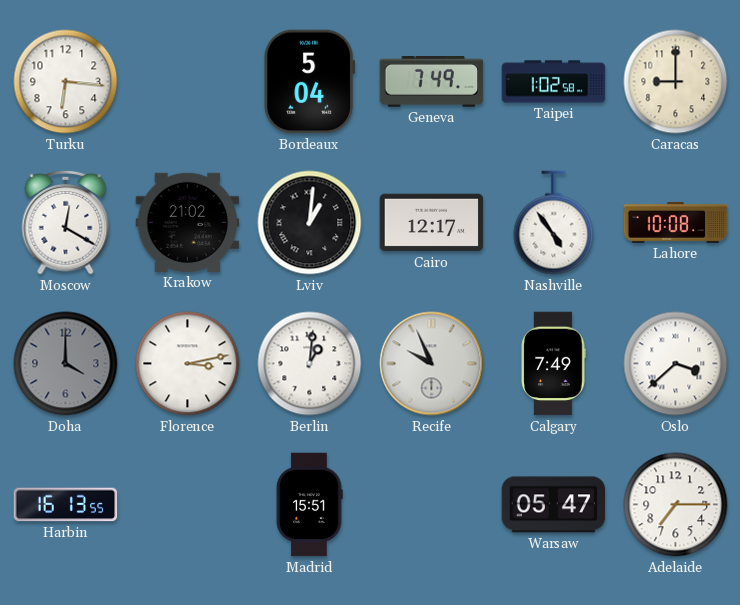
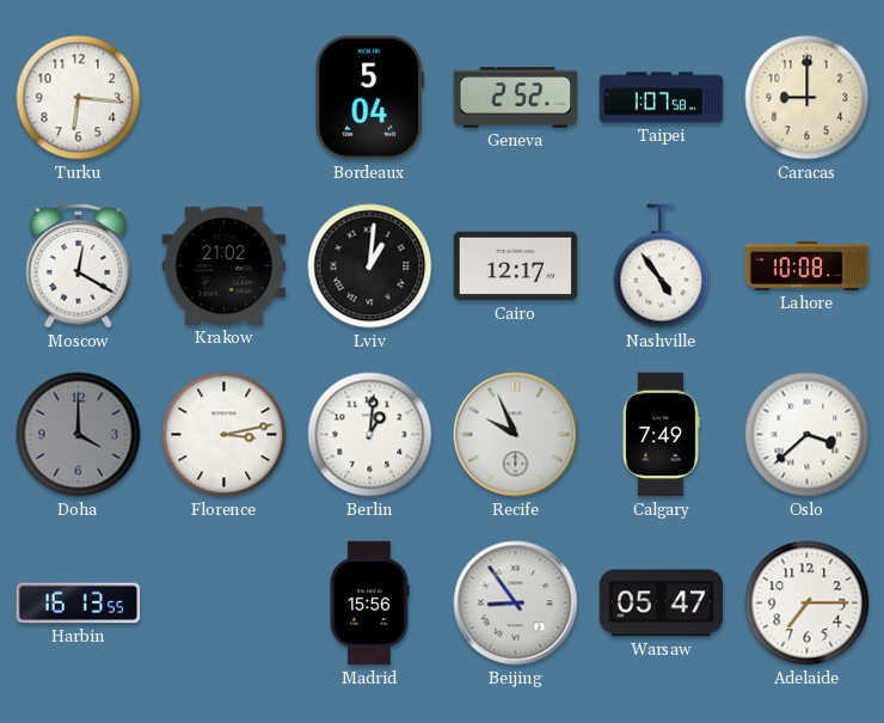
Geneva: 7:49 -> 2:52
Taipei: 1:02 -> 1:07
Madrid: 15:51 -> 15:56
Beijing: none -> 8:54
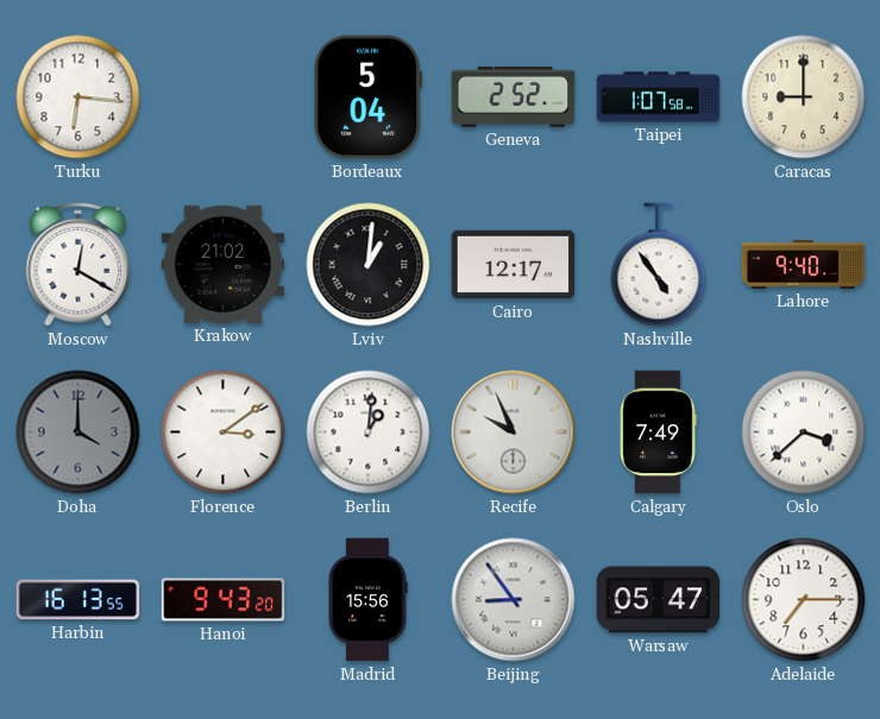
Lahore: 10:08 -> 9:40
Florence: 3:13 -> 3:09
Hanoi: none -> 9:43
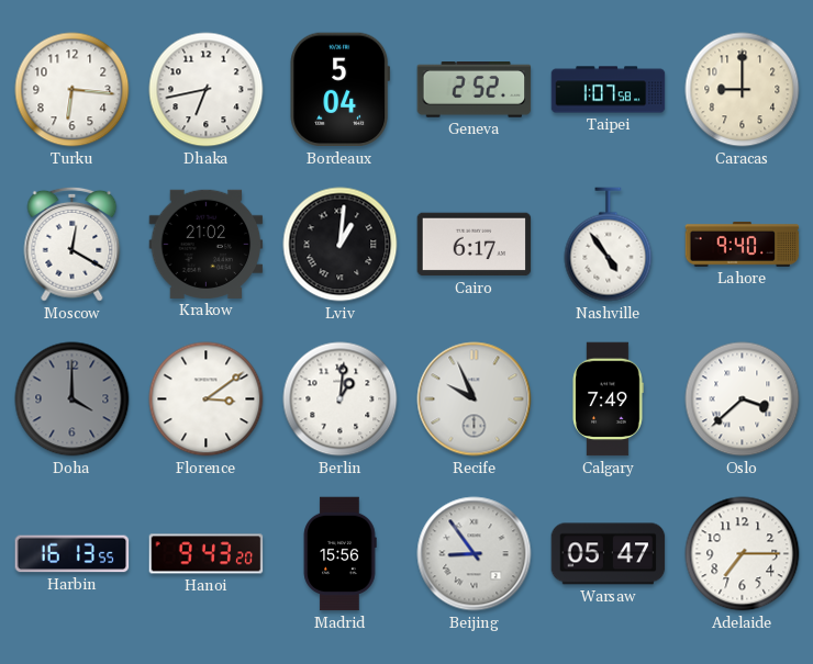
Dhaka: none -> 6:43
Cairo: 12:17 -> 6:17
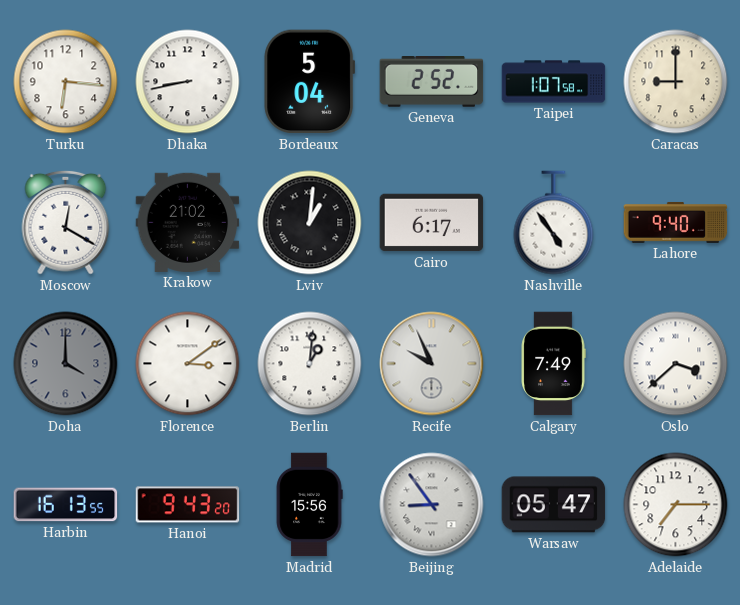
Dhaka: 6:43 -> 8:43
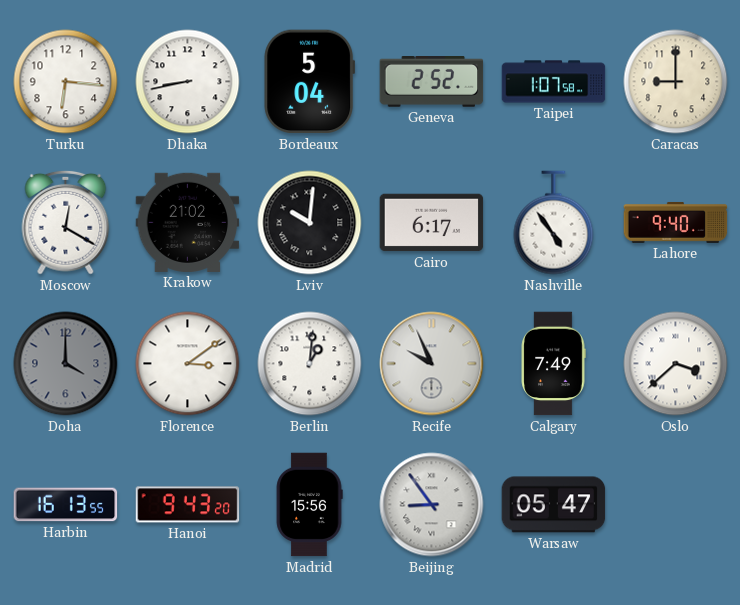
Lviv: 1:01 -> 10:01
Adelaide: 7:15 -> none
